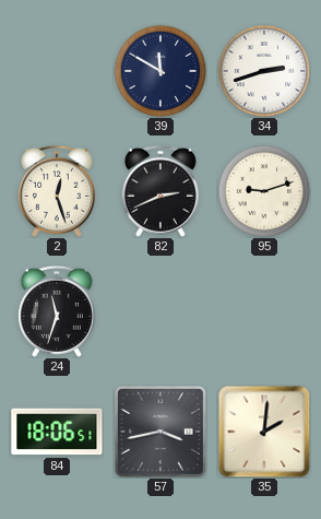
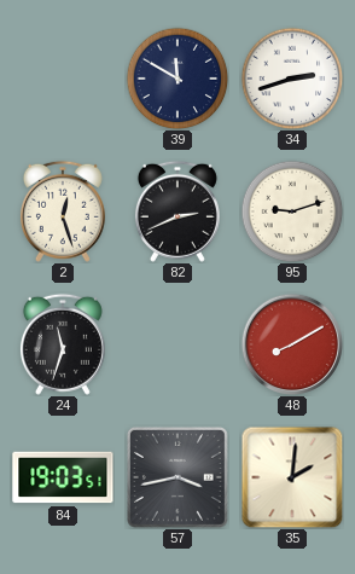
48: none -> 8:10
84: 18:06 -> 19:03
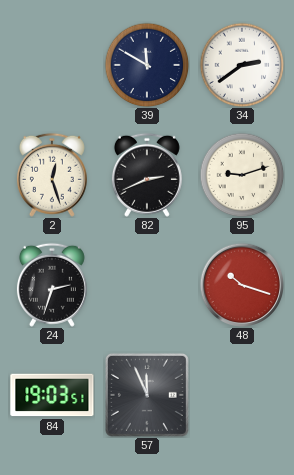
34: 2:42 -> 2:39
24: 11:33 -> 2:33
48: 8:10 -> 10:18
57: 3:43 -> 11:56
35: 2:01 -> none
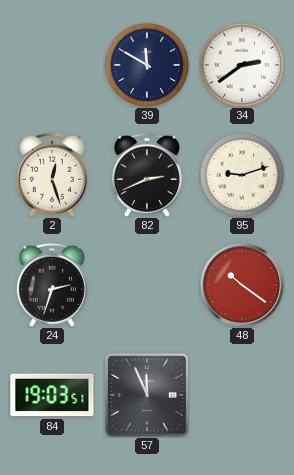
48: 10:18 -> 10:21
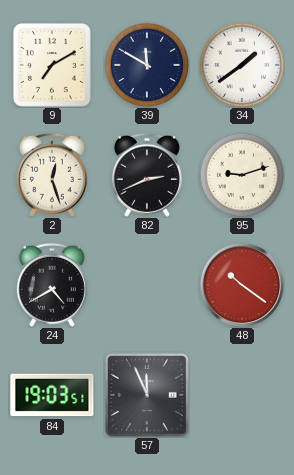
9: none -> 7:10
34: 2:39 -> 1:39
24: 2:33 -> 4:40
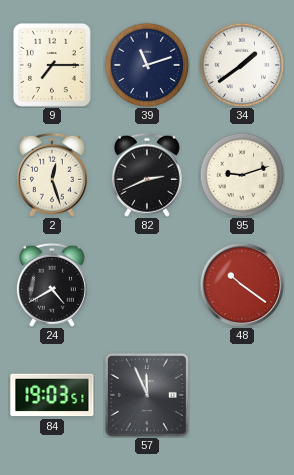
9: 7:10 -> 7:15
39: 11:50 -> 11:12
